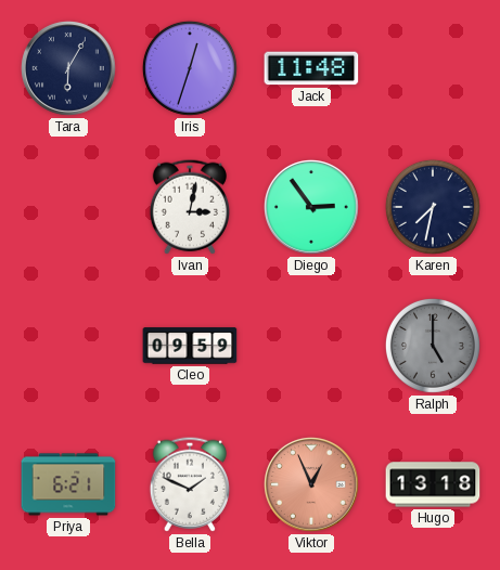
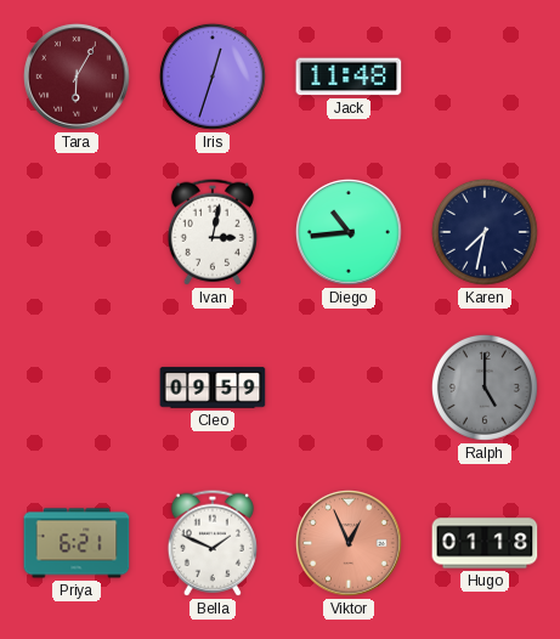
Tara dial: navy -> burgundy
Diego: 2:54 -> 10:44
Hugo: 13:18 -> 01:18
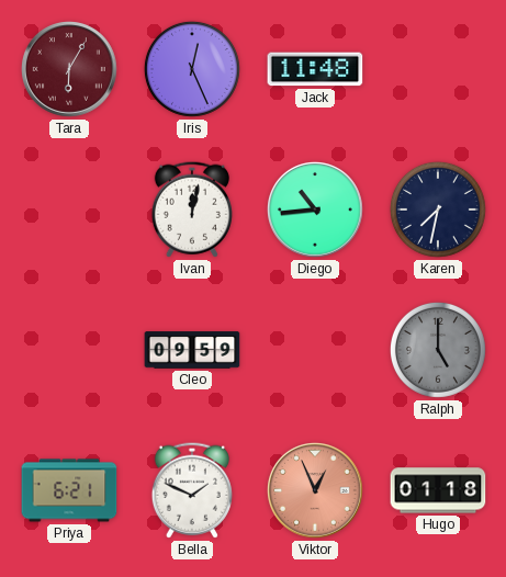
Iris: 12:33 -> 12:26
Ivan: 3:02 -> 12:02
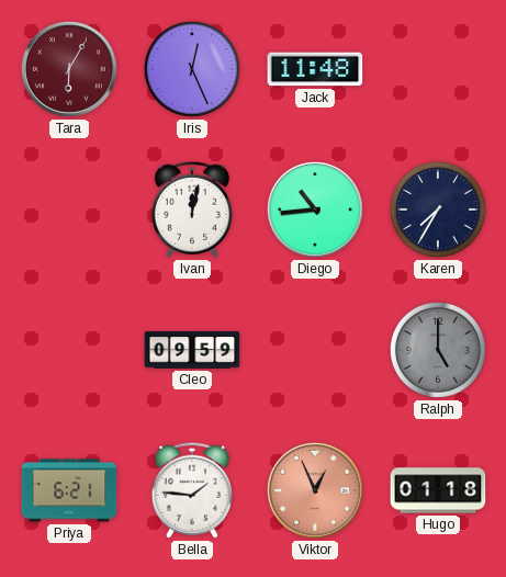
Karen: 7:32 -> 7:35
Bella: 1:49 -> 1:46
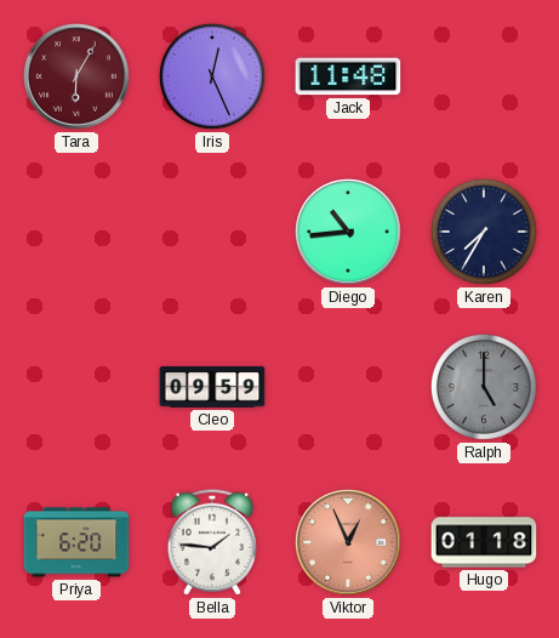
Ivan: 12:02 -> none
Priya: 6:21 -> 6:20
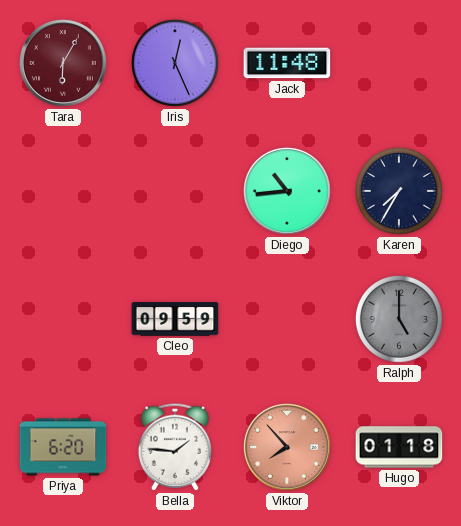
Viktor: 12:56 -> 7:53
